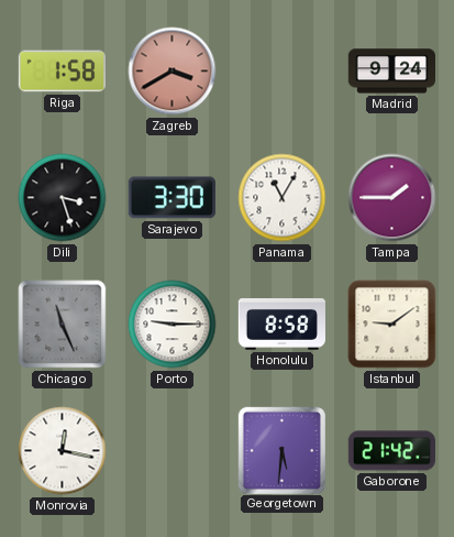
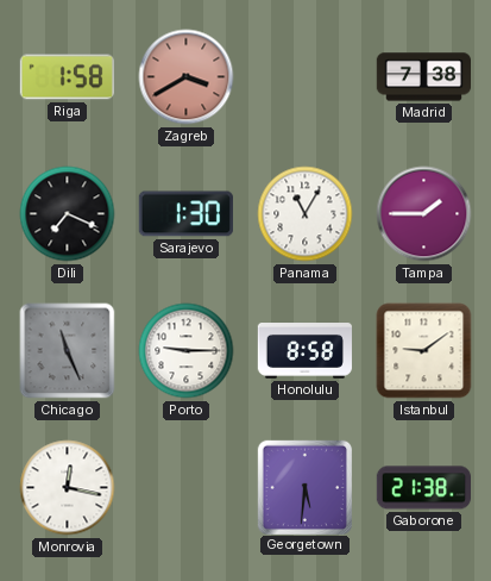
Madrid: 9:24 -> 7:38
Dili: 3:27 -> 7:19
Sarajevo: 3:30 -> 1:30
Gaborone: 21:42 -> 21:38
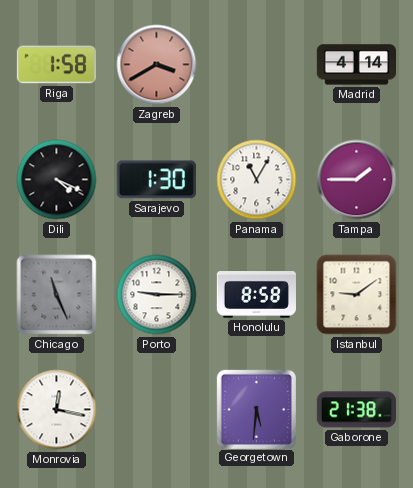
Madrid: 7:38 -> 4:14
Dili: 7:19 -> 4:19
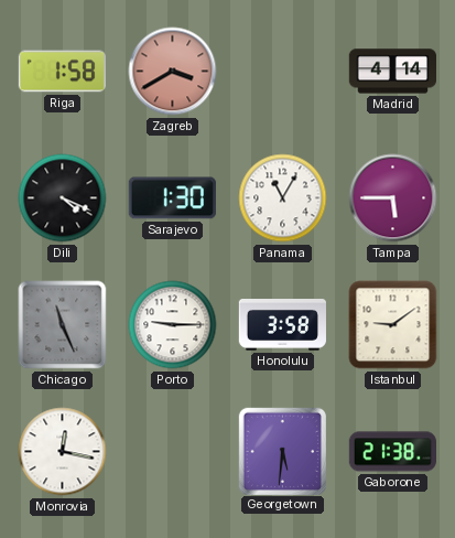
Tampa: 1:45 -> 5:45
Honolulu: 8:58 -> 3:58
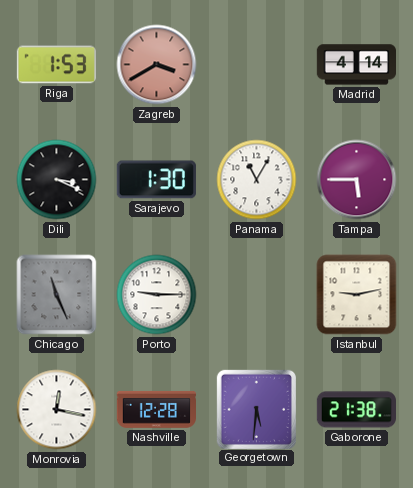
Riga: 1:58 -> 1:53
Dili: 4:19 -> 3:19
Honolulu: 3:58 -> none
Istanbul: 9:09 -> 9:13
Nashville: none -> 12:28
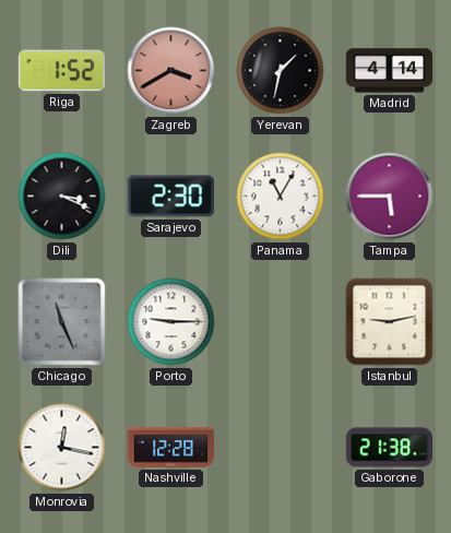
Riga: 1:53 -> 1:52
Yerevan: none -> 1:32
Sarajevo: 1:30 -> 2:30
Georgetown: 5:31 -> none
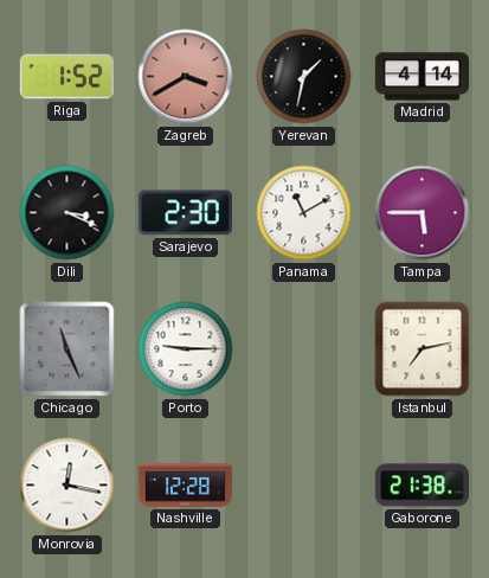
Panama: 11:05 -> 11:10
Istanbul: 9:13 -> 7:13
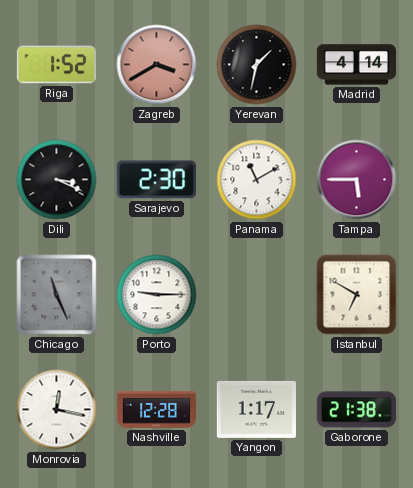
Istanbul: 7:13 -> 6:50
Yangon: none -> 1:17
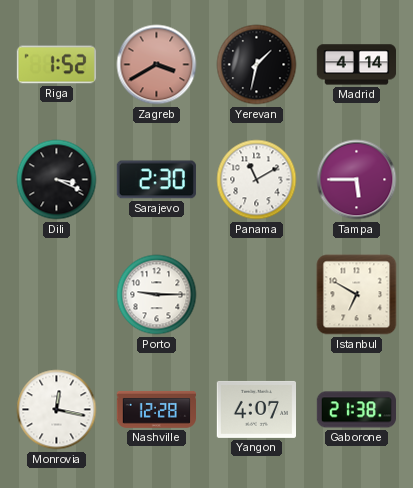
Chicago: 11:26 -> none
Yangon: 1:17 -> 4:07
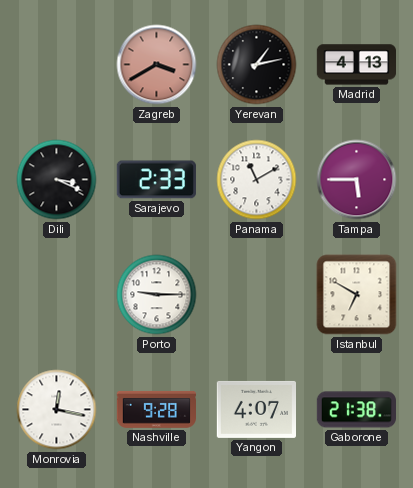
Riga: 1:52 -> none
Yerevan: 1:32 -> 1:13
Madrid: 4:14 -> 4:13
Sarajevo: 2:30 -> 2:33
Nashville: 12:28 -> 9:28
